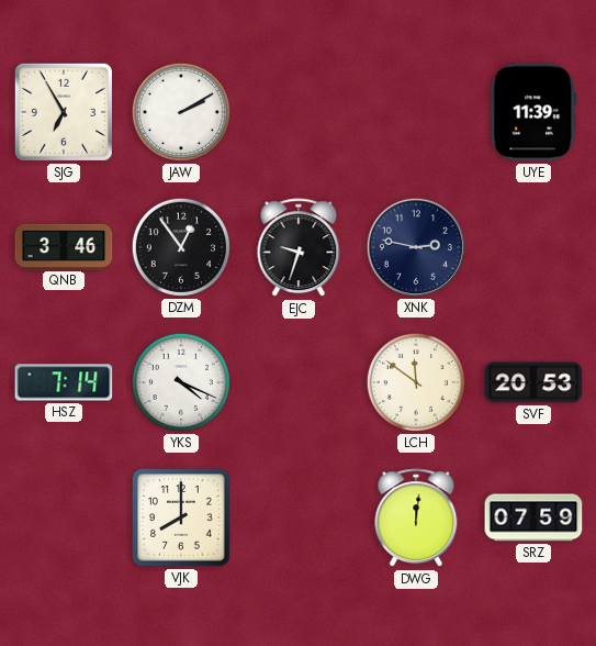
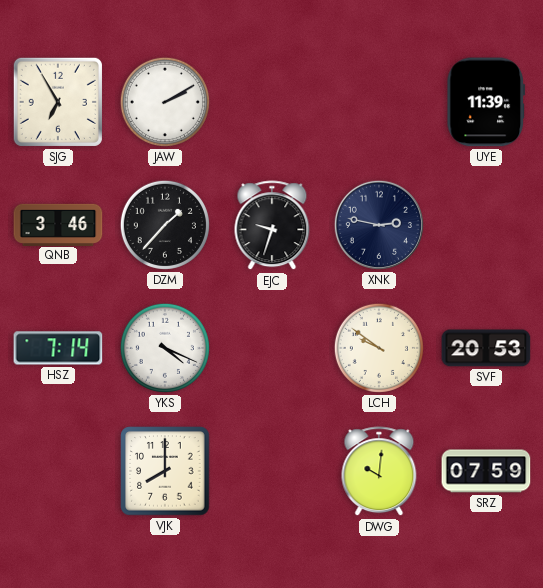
DZM: 12:54 -> 1:37
LCH: 11:51 -> 9:51
DWG: 12:01 -> 10:01
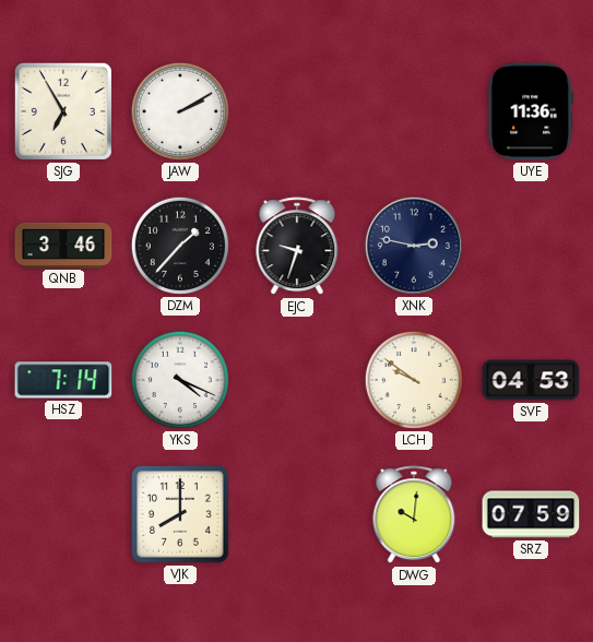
UYE: 11:39 -> 11:36
SVF: 20:53 -> 04:53
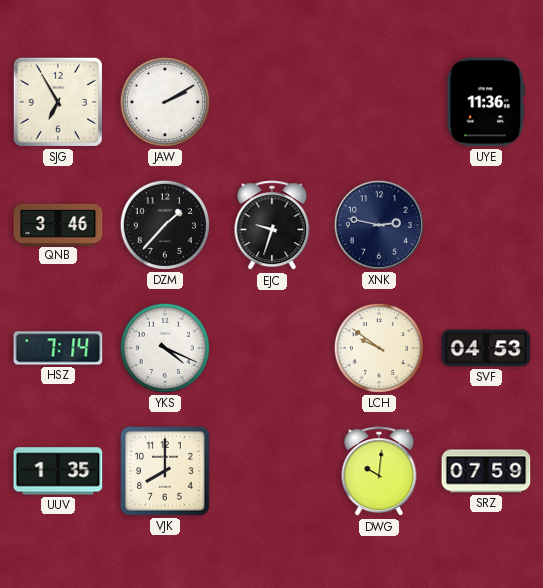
UUV: none -> 1:35
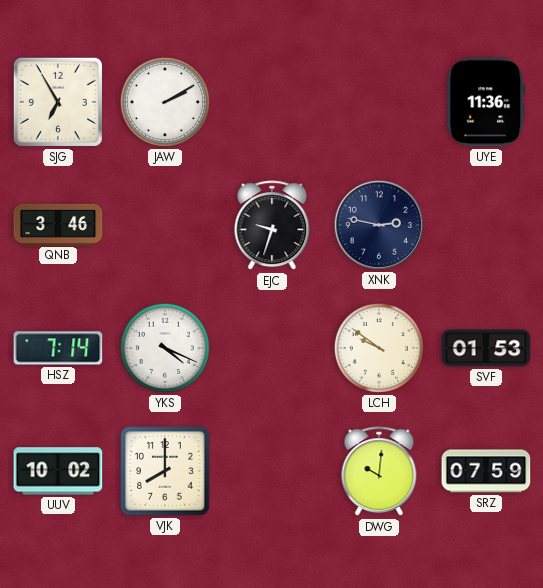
DZM: 1:37 -> none
SVF: 04:53 -> 01:53
UUV: 1:35 -> 10:02
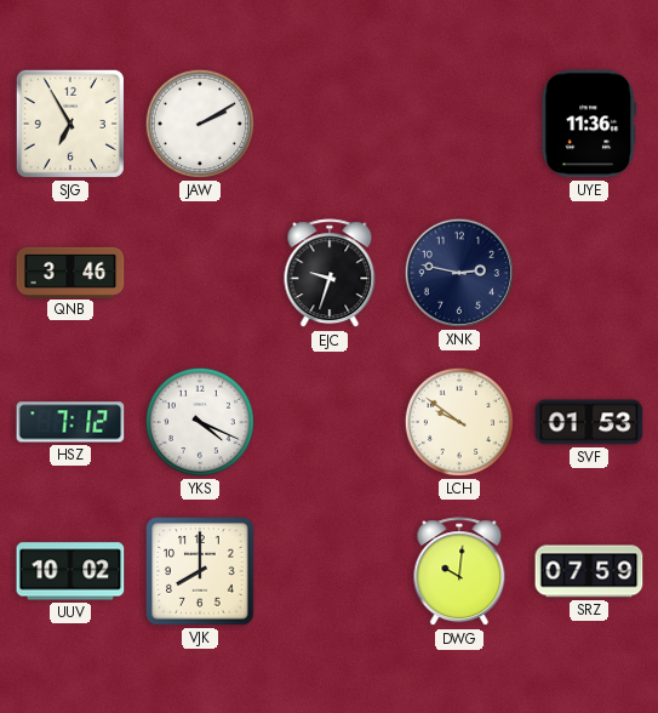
HSZ: 7:14 -> 7:12
